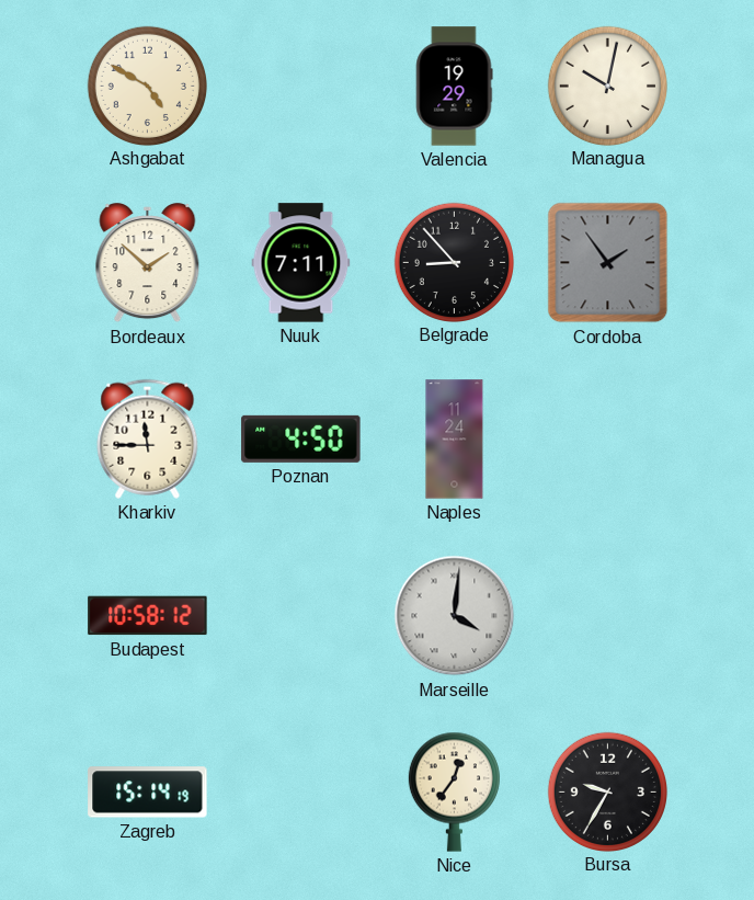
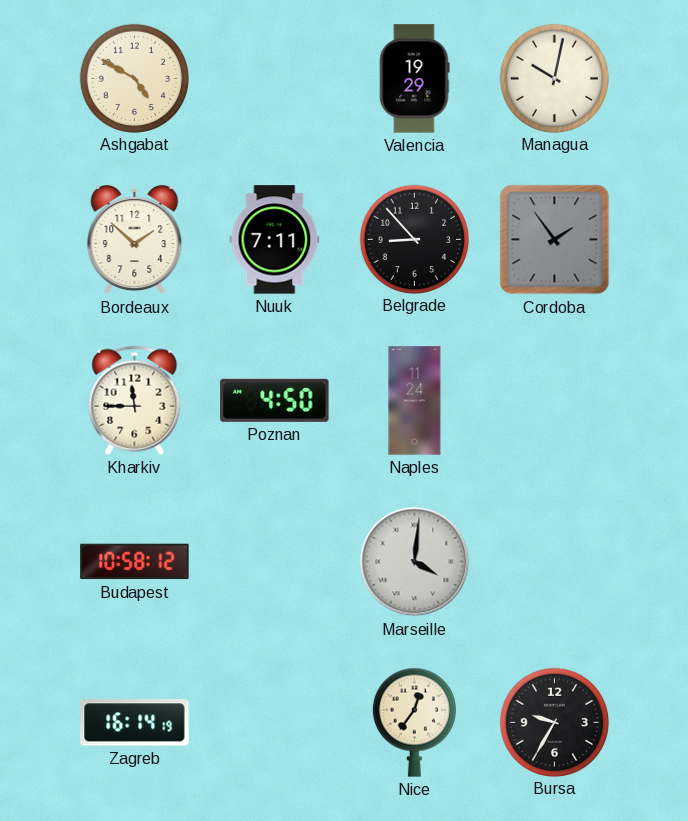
Zagreb: 15:14 -> 16:14
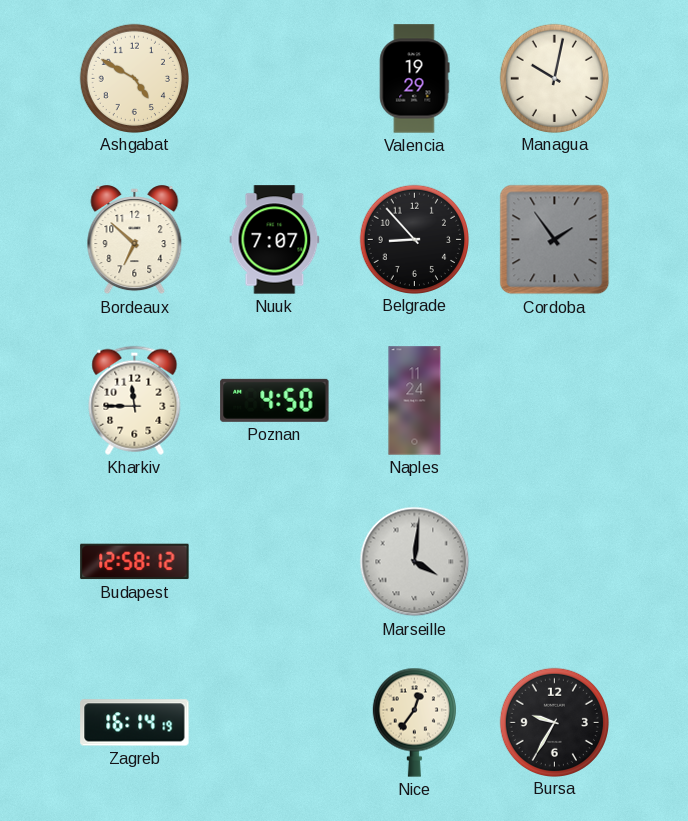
Bordeaux: 1:52 -> 6:52
Nuuk: 7:11 -> 7:07
Budapest: 10:58 -> 12:58
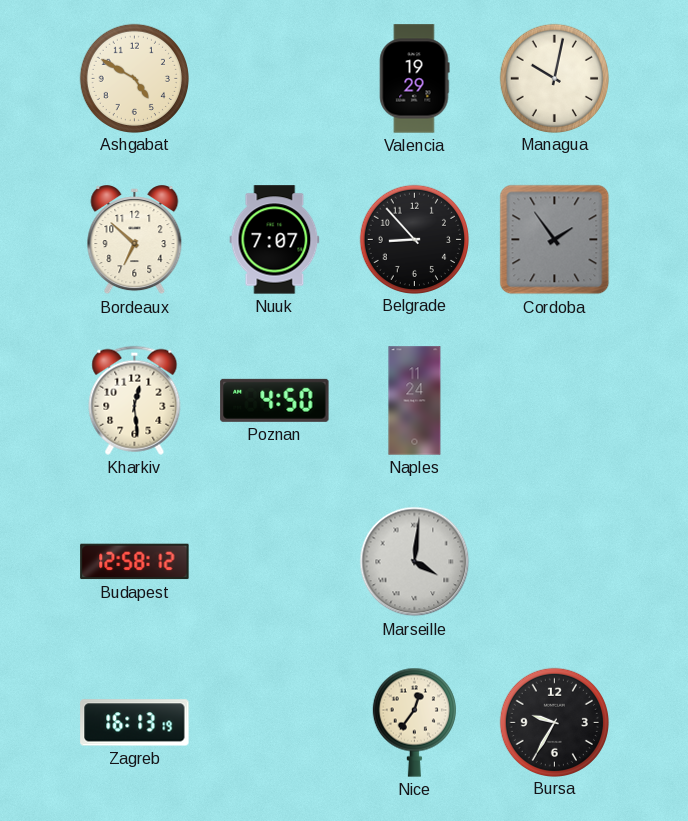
Kharkiv: 11:45 -> 12:29
Zagreb: 16:14 -> 16:13
